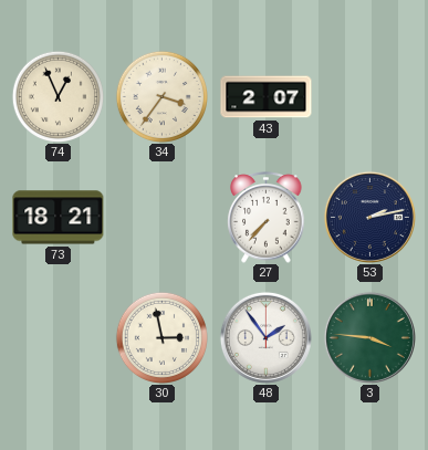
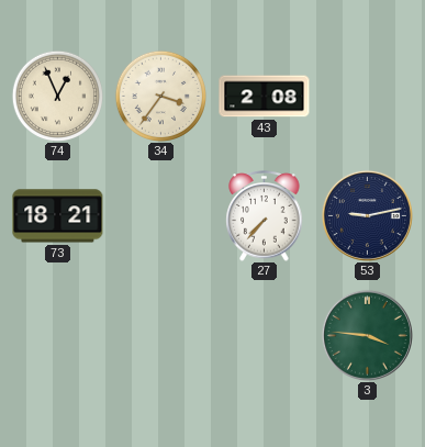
43: 2:07 -> 2:08
53: 2:13 -> 9:13
30: 2:58 -> none
48: 1:54 -> none
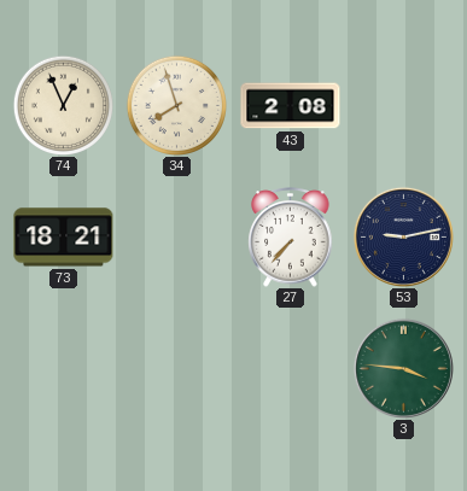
34: 3:36 -> 7:57
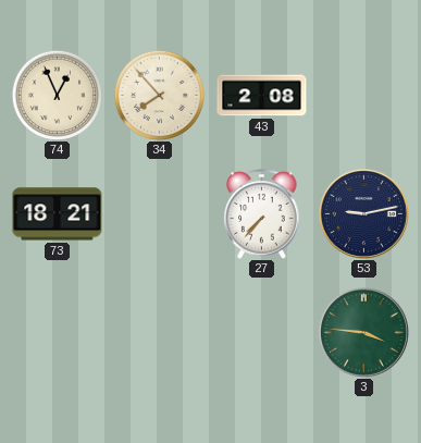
34: 7:57 -> 7:53
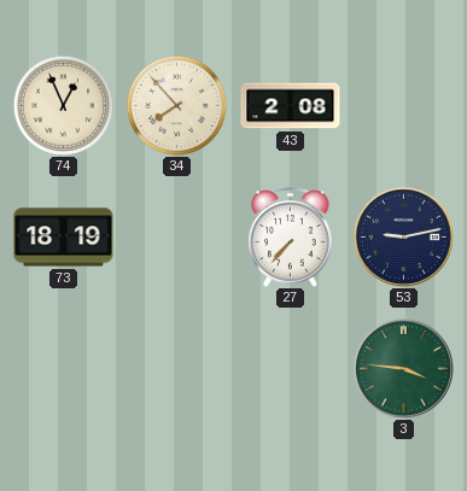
73: 18:21 -> 18:19
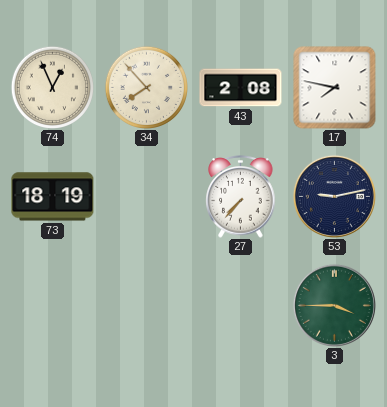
17: none -> 7:47
3: 3:46 -> 3:45
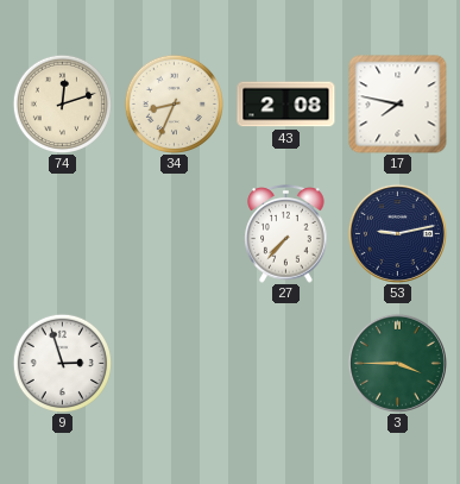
74: 12:56 -> 12:12
34: 7:53 -> 8:34
73: 18:19 -> none
9: none -> 2:57
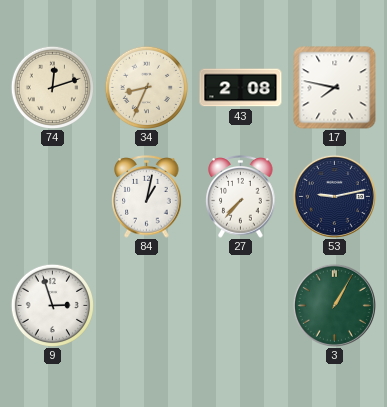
84: none -> 1:02
3: 3:45 -> 1:05
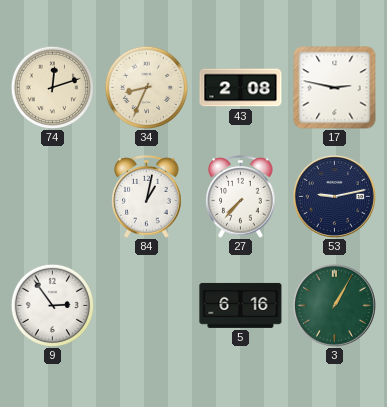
17: 7:47 -> 2:47
9: 2:57 -> 2:54
5: none -> 6:16
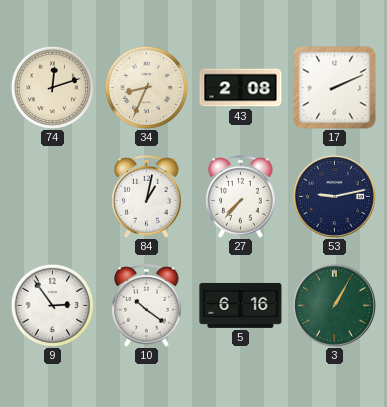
17: 2:47 -> 2:11
10: none -> 10:21
